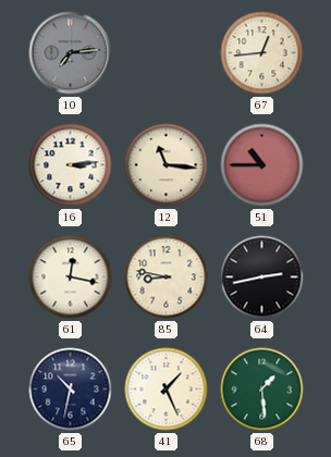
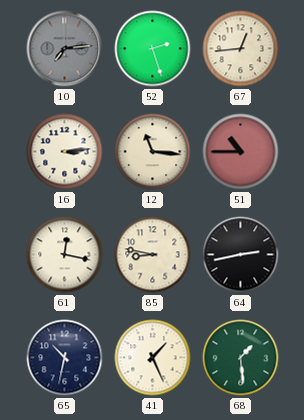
52: none -> 2:27
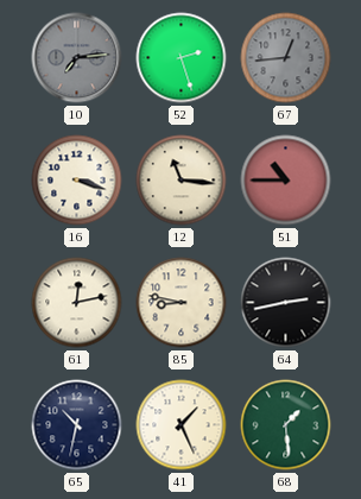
67 dial: cream -> grey
16: 3:14 -> 3:18
61: 12:17 -> 12:13
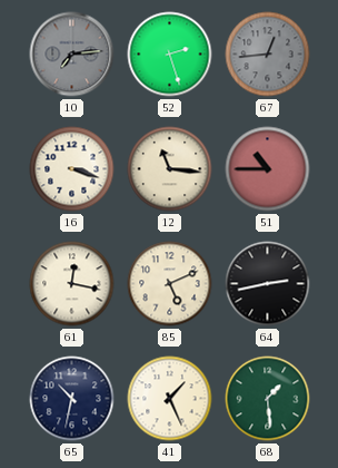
61: 12:13 -> 12:17
85: 8:47 -> 5:11
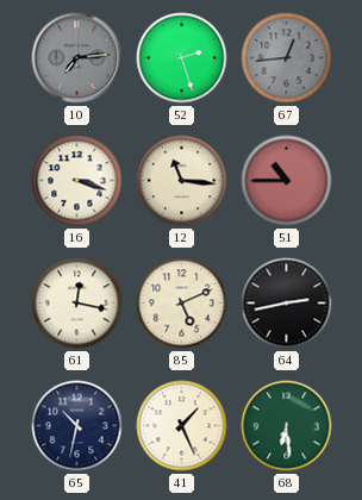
68: 1:29 -> 6:29
